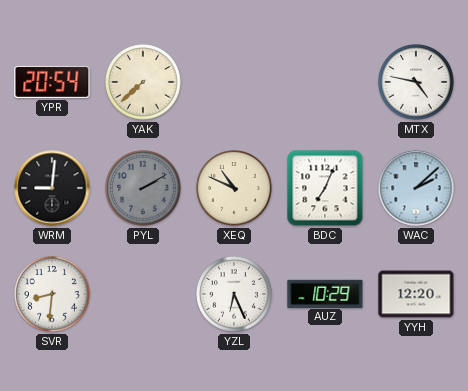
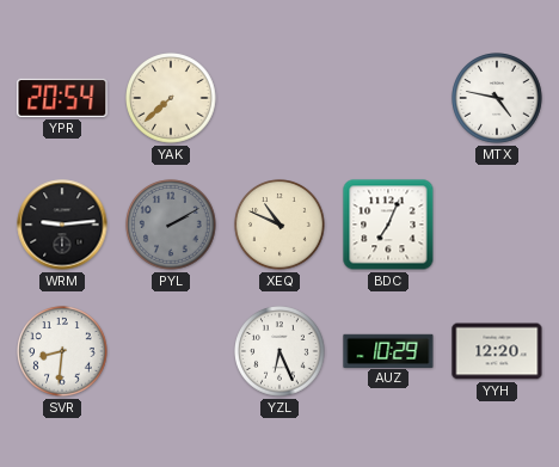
WRM: 9:01 -> 9:14
WAC: 2:08 -> none
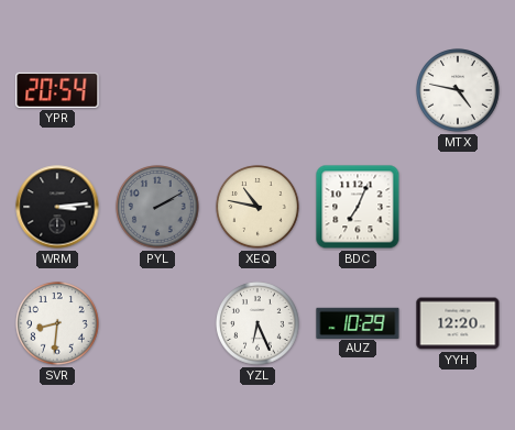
YAK: 7:38 -> none
WRM: 9:14 -> 3:14
XEQ: 10:49 -> 10:47
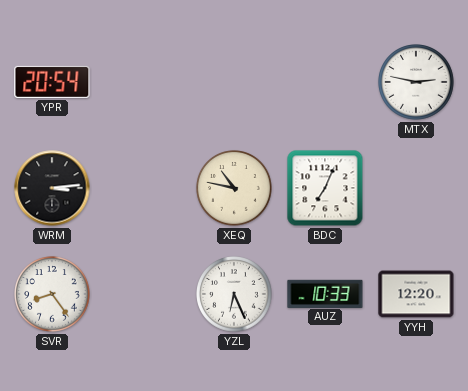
MTX: 4:47 -> 2:47
PYL: 2:10 -> none
SVR: 8:31 -> 8:24
AUZ: 10:29 -> 10:33
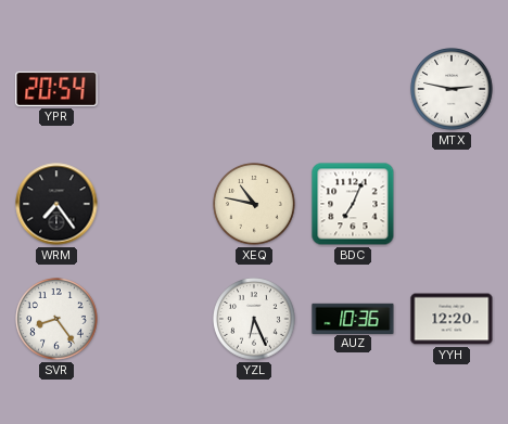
WRM: 3:14 -> 7:24
AUZ: 10:33 -> 10:36
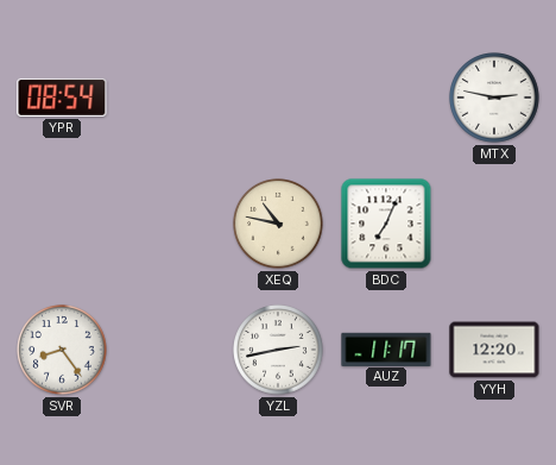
YPR: 20:54 -> 08:54
WRM: 7:24 -> none
YZL: 6:26 -> 2:43
AUZ: 10:36 -> 11:17
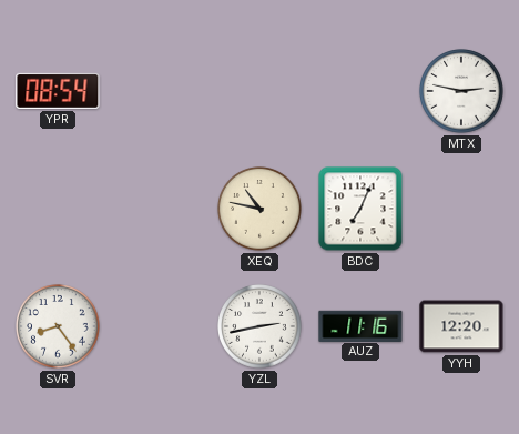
AUZ: 11:17 -> 11:16
